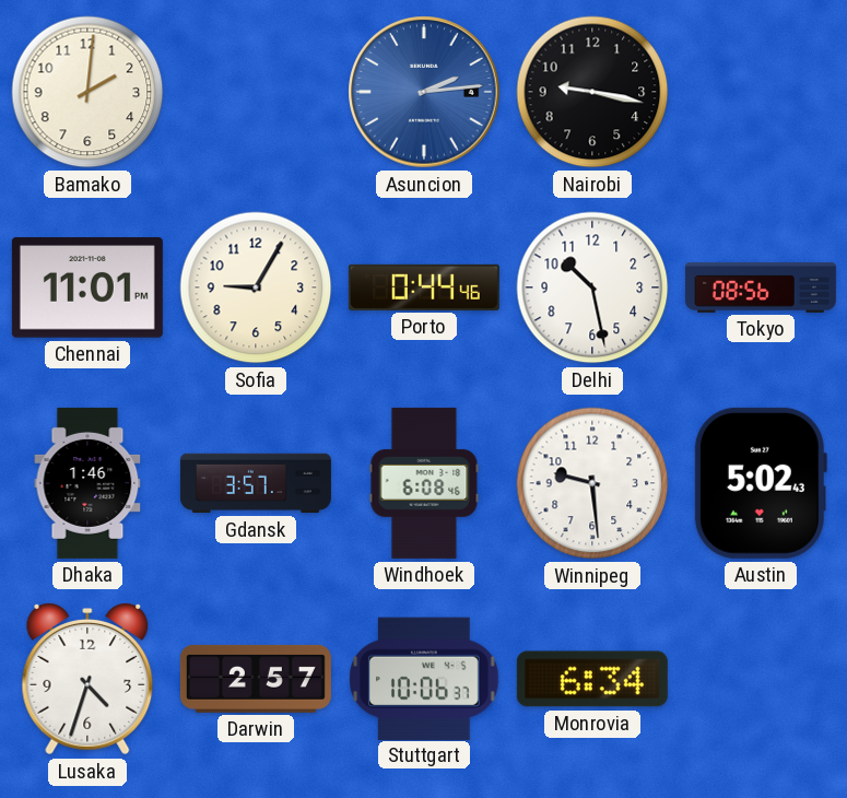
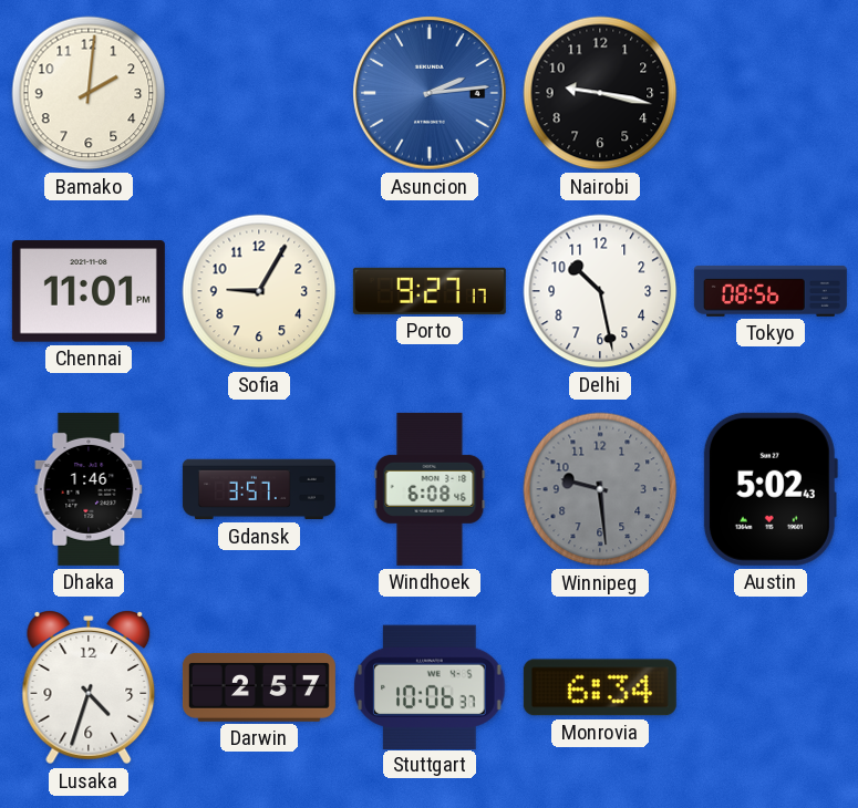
Porto: 0:44 -> 9:27
Winnipeg dial: white -> grey
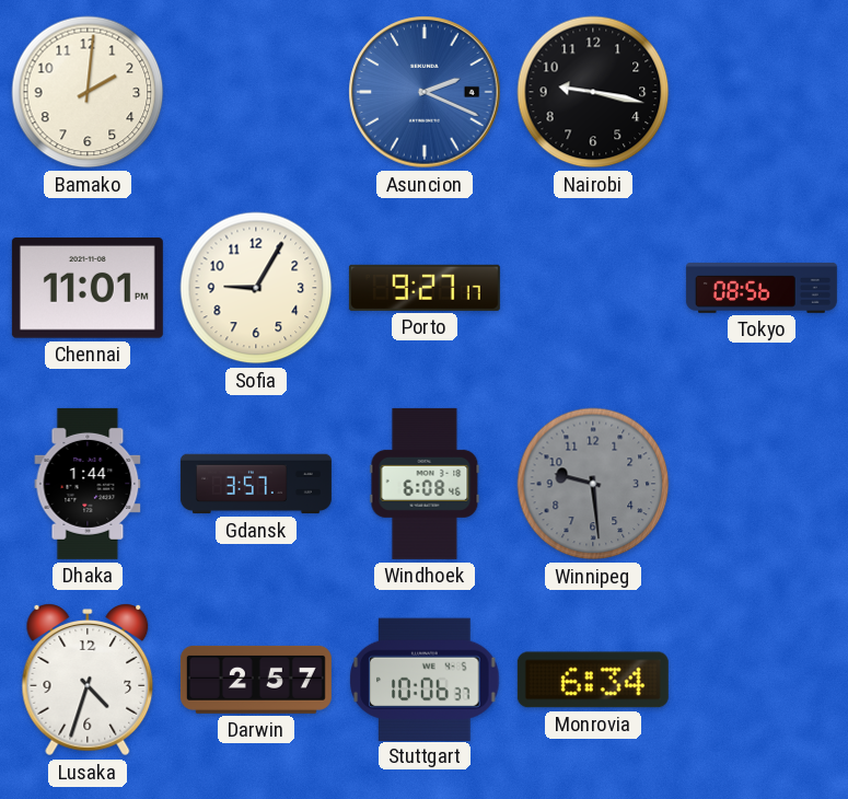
Asuncion: 2:14 -> 2:19
Delhi: 10:28 -> none
Dhaka: 1:46 -> 1:44
Austin: 5:02 -> none
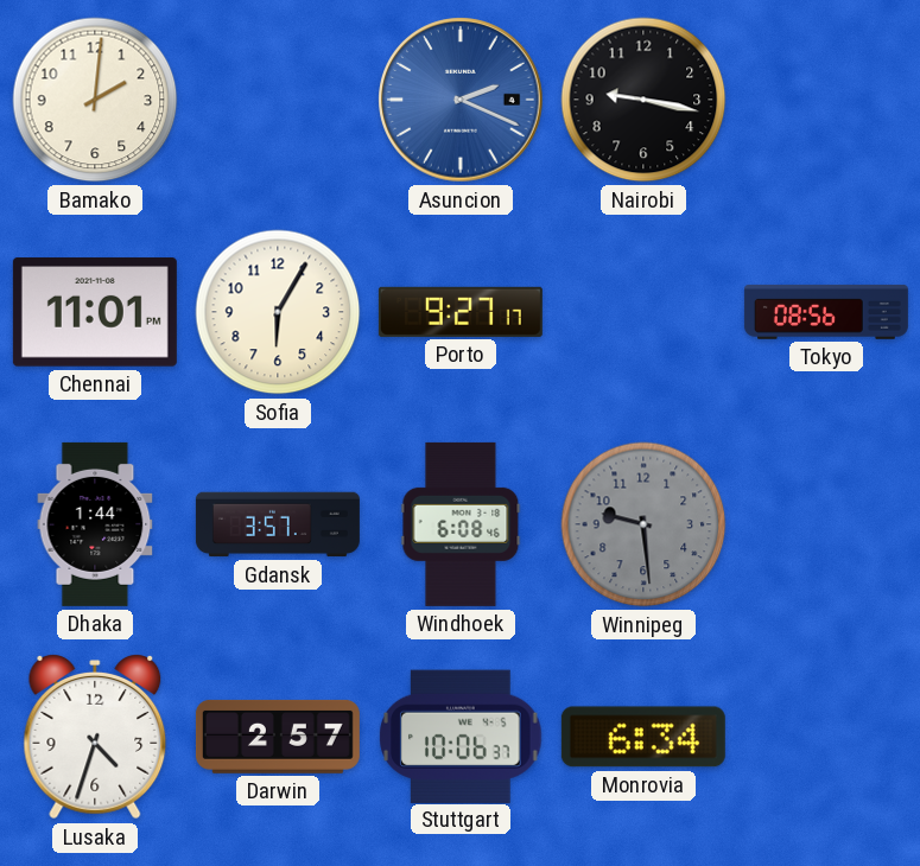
Sofia: 9:05 -> 6:05
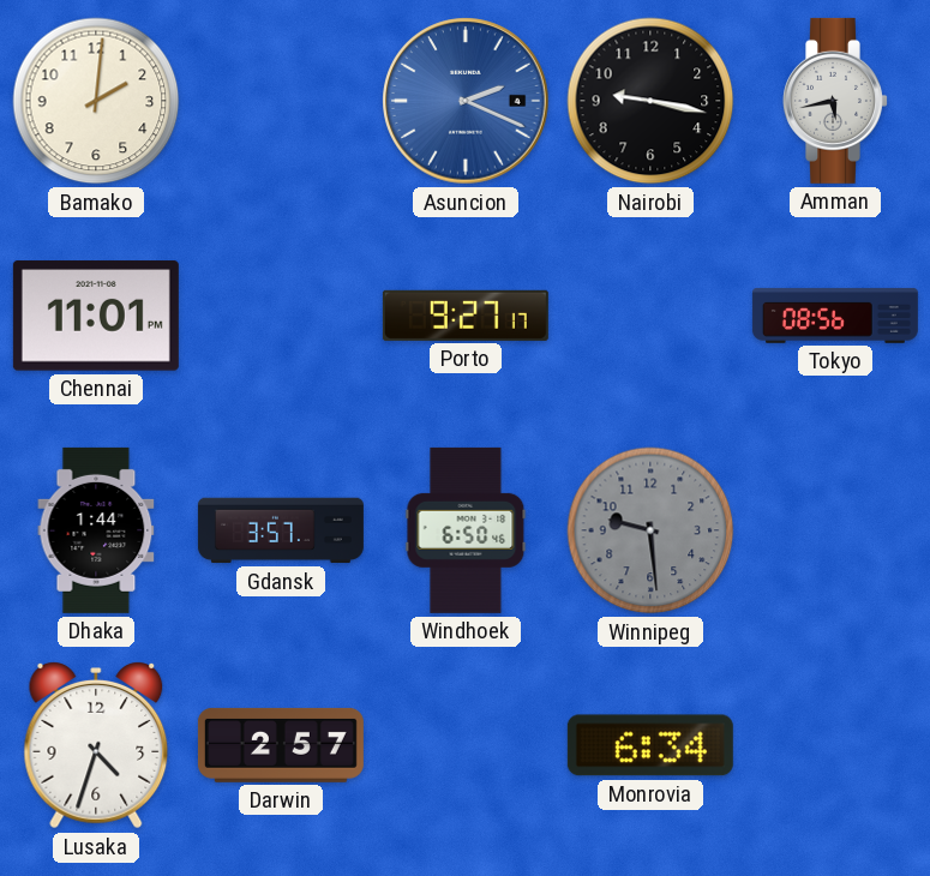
Amman: none -> 5:43
Sofia: 6:05 -> none
Windhoek: 6:08 -> 6:50
Stuttgart: 10:06 -> none
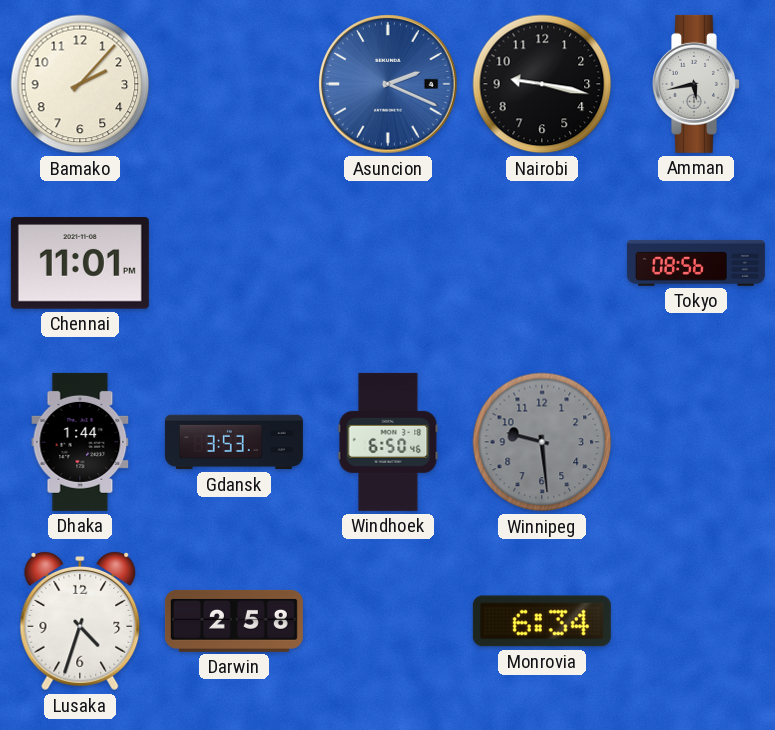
Bamako: 2:01 -> 2:07
Porto: 9:27 -> none
Gdansk: 3:57 -> 3:53
Darwin: 2:57 -> 2:58
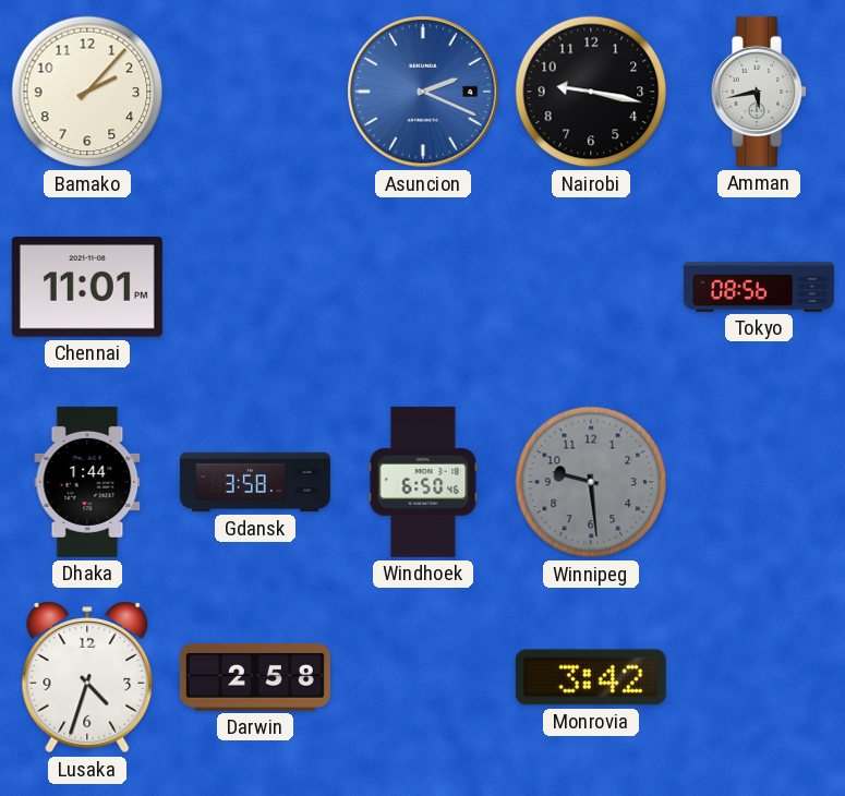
Gdansk: 3:53 -> 3:58
Monrovia: 6:34 -> 3:42
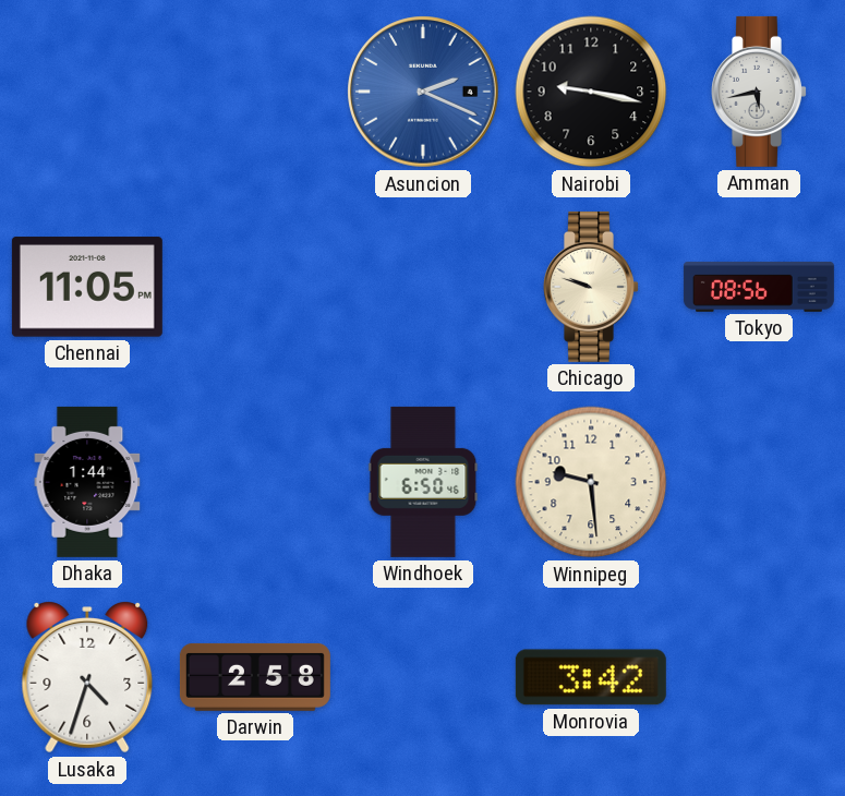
Bamako: 2:07 -> none
Chennai: 11:01 -> 11:05
Chicago: none -> 9:48
Gdansk: 3:58 -> none
Winnipeg dial: grey -> cream
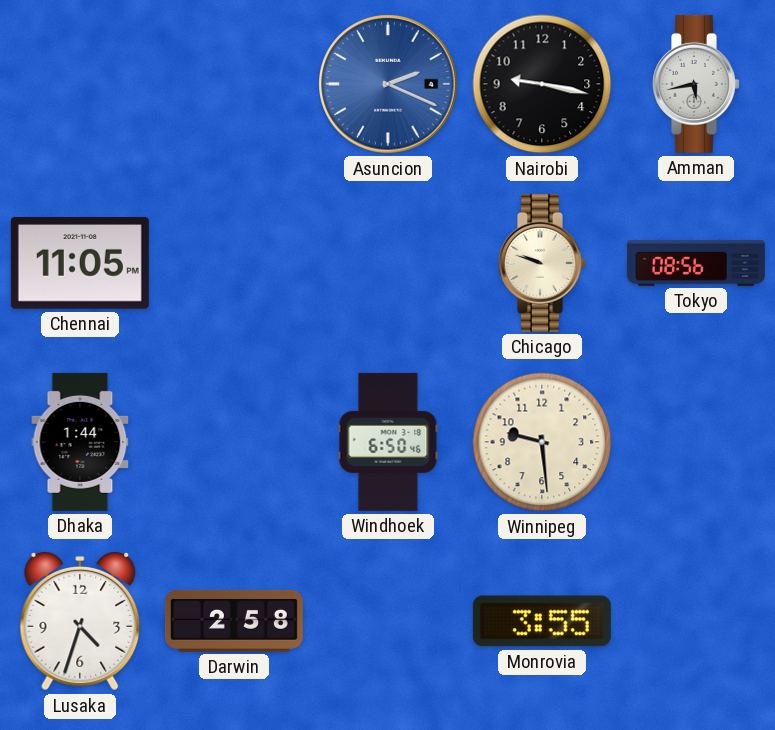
Monrovia: 3:42 -> 3:55
